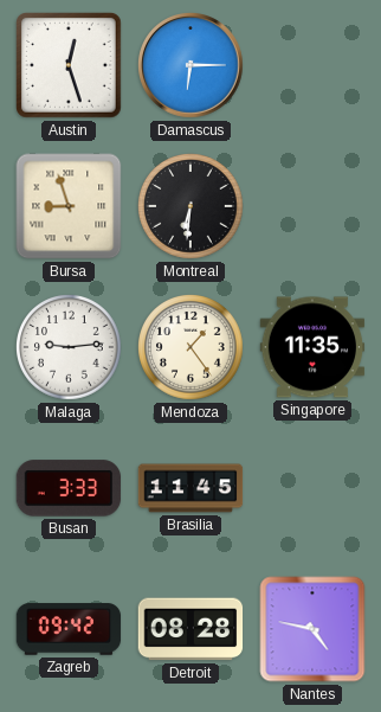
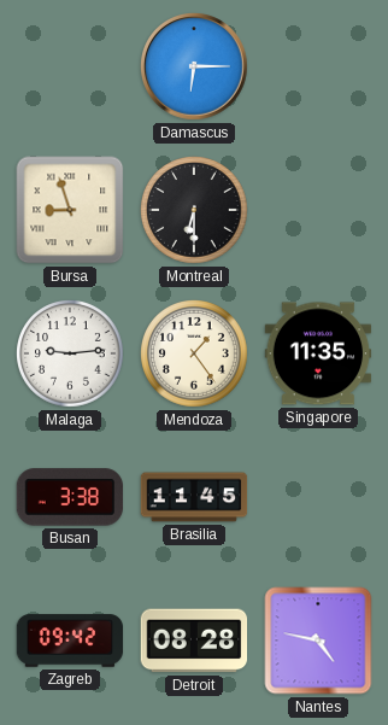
Austin: 12:27 -> none
Montreal: 6:31 -> 6:30
Busan: 3:33 -> 3:38
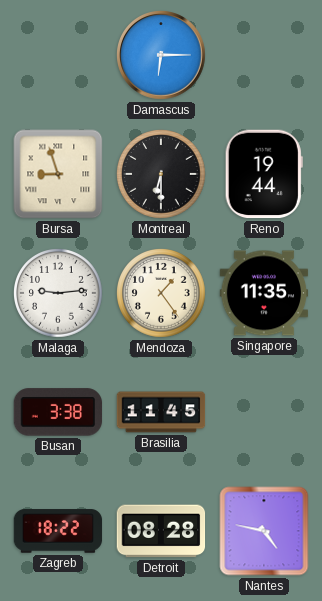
Reno: none -> 19:44
Zagreb: 09:42 -> 18:22
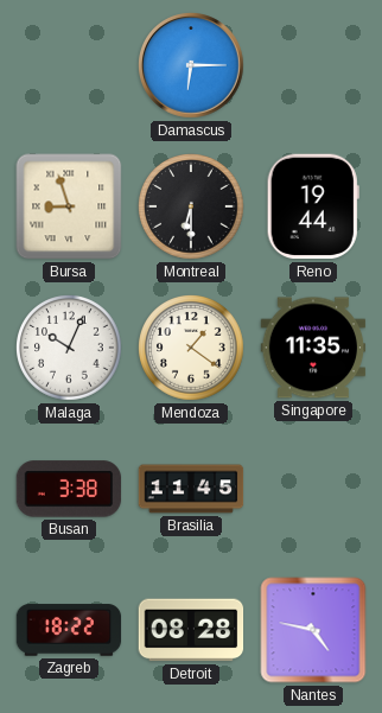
Malaga: 9:14 -> 10:04
Mendoza: 1:24 -> 1:21
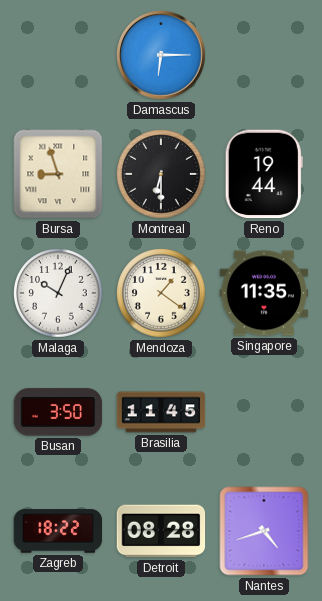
Busan: 3:38 -> 3:50
Nantes: 4:47 -> 4:42
